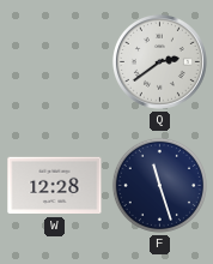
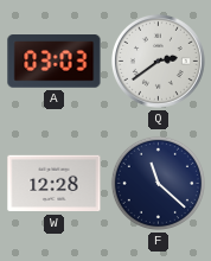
A: none -> 03:03
F: 11:27 -> 11:22
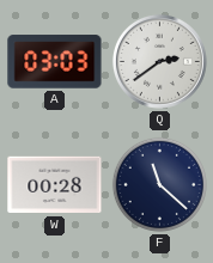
W: 12:28 -> 00:28
